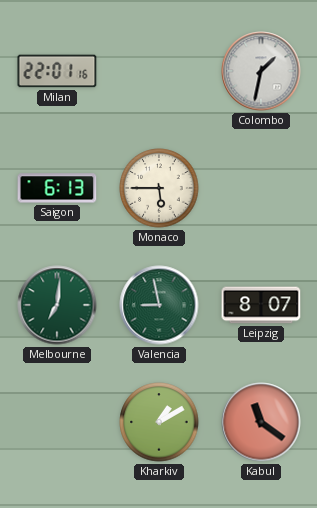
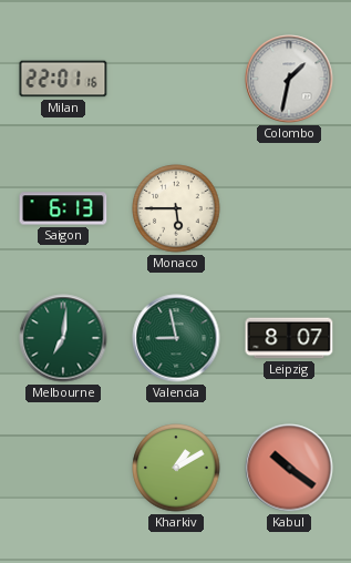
Kabul: 11:21 -> 10:21
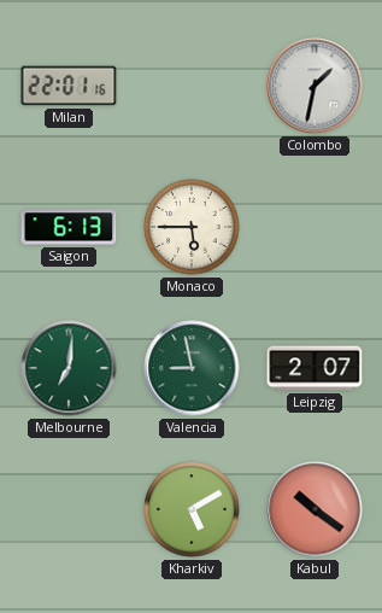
Leipzig: 8:07 -> 2:07
Kharkiv: 1:10 -> 5:10
